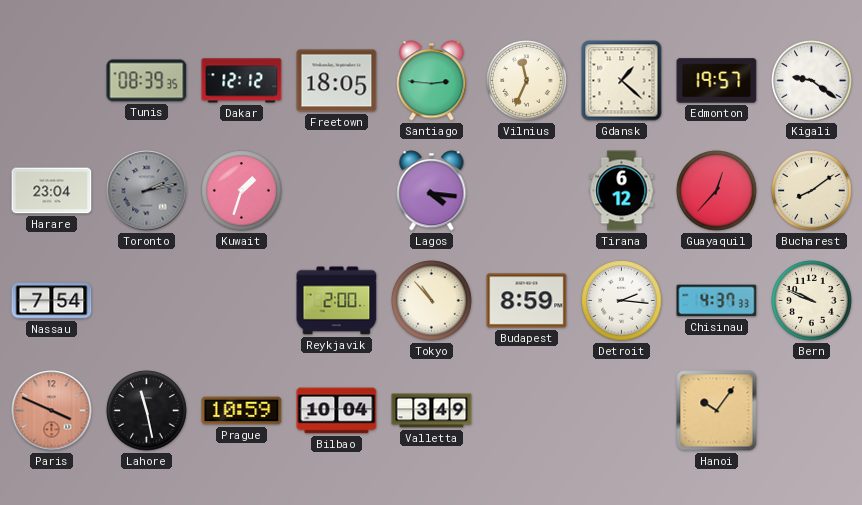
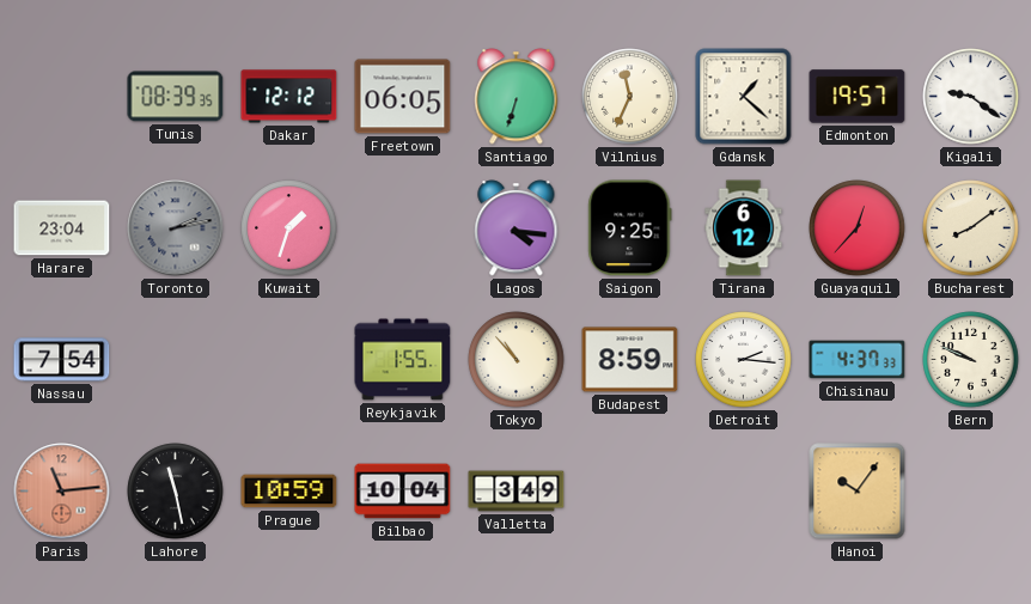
Freetown: 18:05 -> 06:05
Santiago: 2:46 -> 6:33
Saigon: none -> 9:25
Reykjavik: 2:00 -> 1:55
Paris: 3:49 -> 11:14
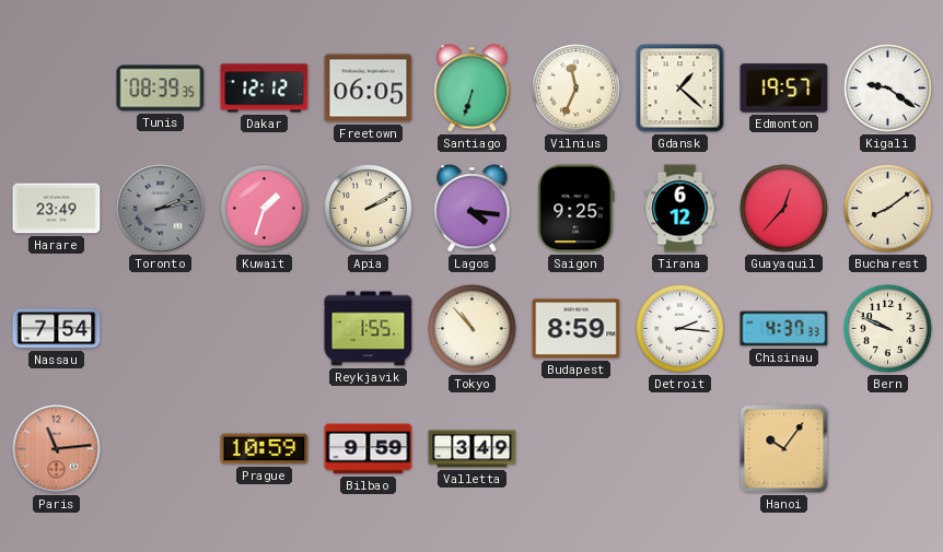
Harare: 23:04 -> 23:49
Apia: none -> 2:10
Lahore: 11:28 -> none
Bilbao: 10:04 -> 9:59
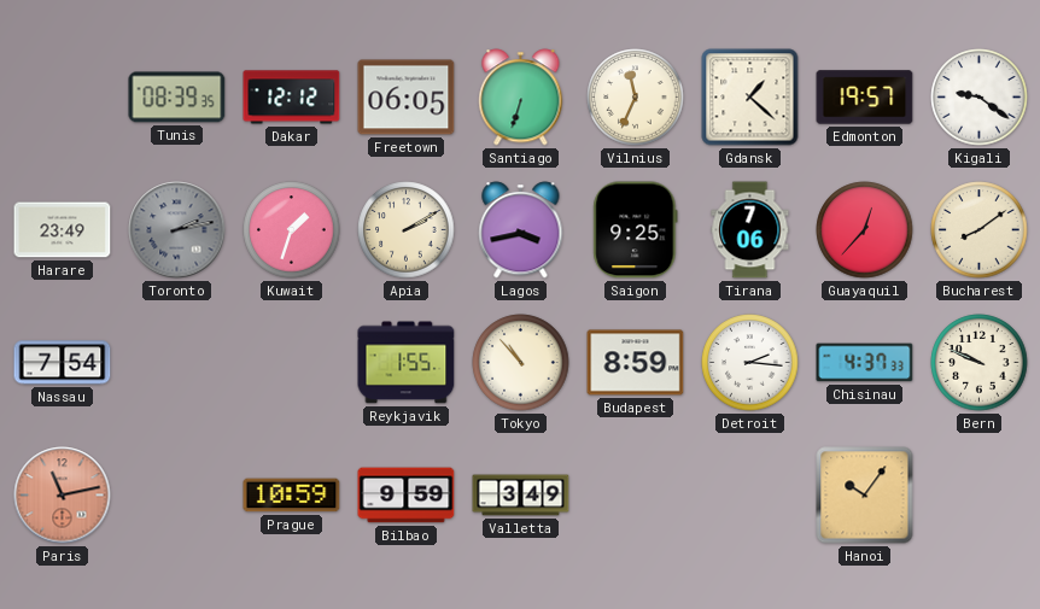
Lagos: 4:16 -> 3:43
Tirana: 6:12 -> 7:06
Paris: 11:14 -> 11:13
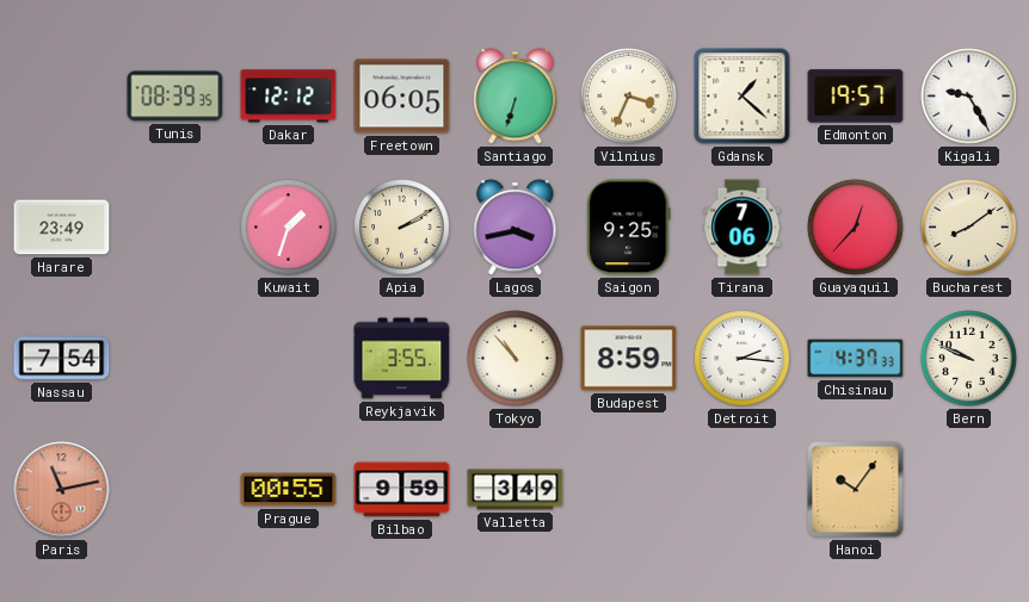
Vilnius: 11:34 -> 3:34
Kigali: 9:21 -> 9:25
Toronto: 2:13 -> none
Reykjavik: 1:55 -> 3:55
Prague: 10:59 -> 00:55
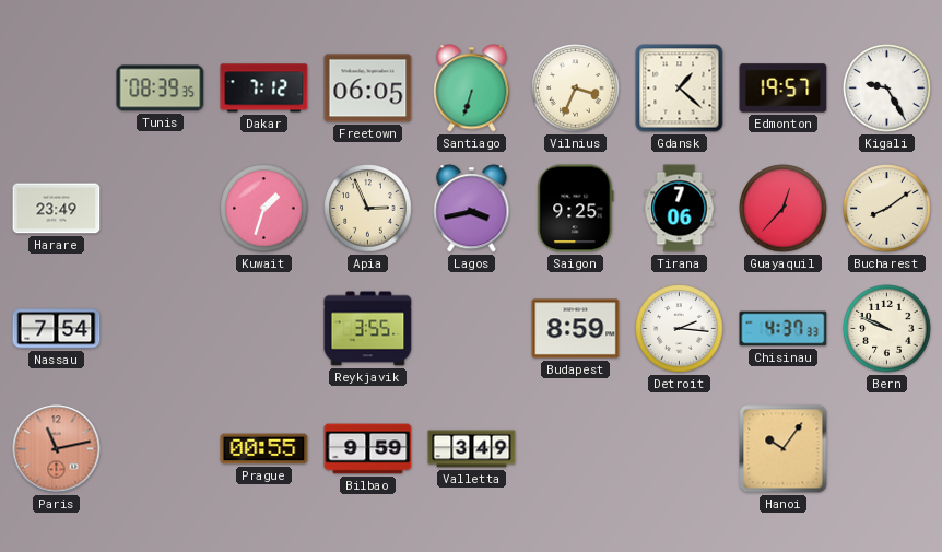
Dakar: 12:12 -> 7:12
Apia: 2:10 -> 2:56
Tokyo: 10:53 -> none
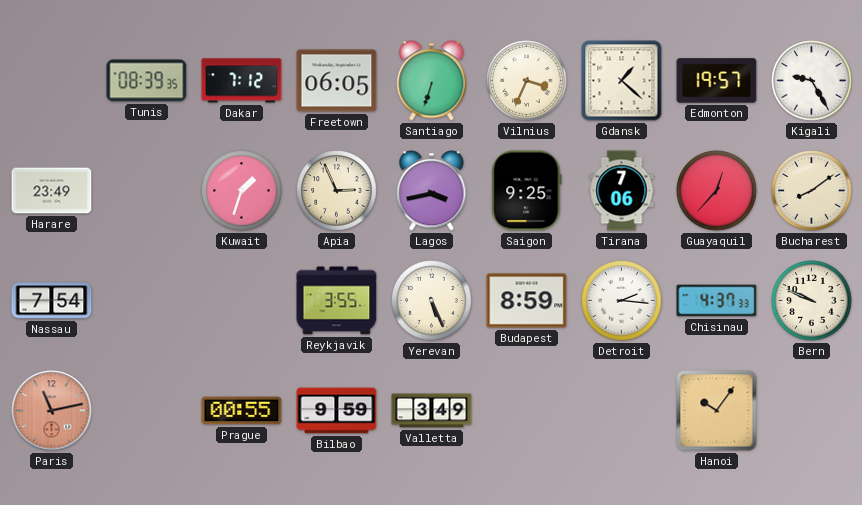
Yerevan: none -> 5:26
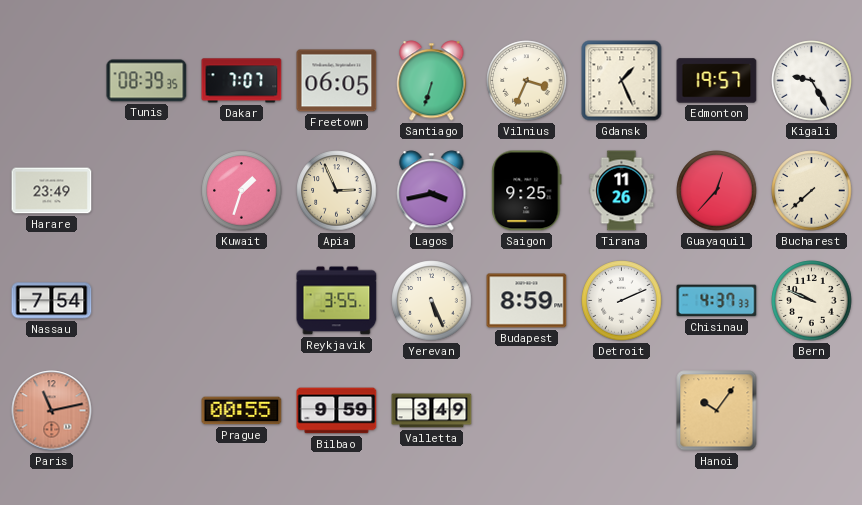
Dakar: 7:12 -> 7:07
Gdansk: 1:22 -> 1:26
Tirana: 7:06 -> 11:26
Bucharest: 8:09 -> 7:38
Detroit: 2:16 -> 2:11
